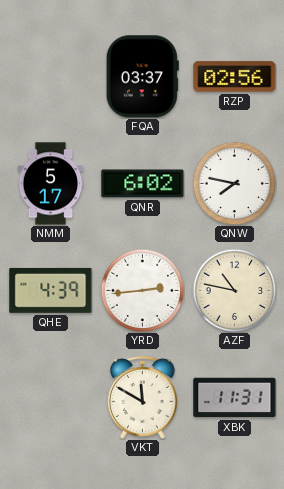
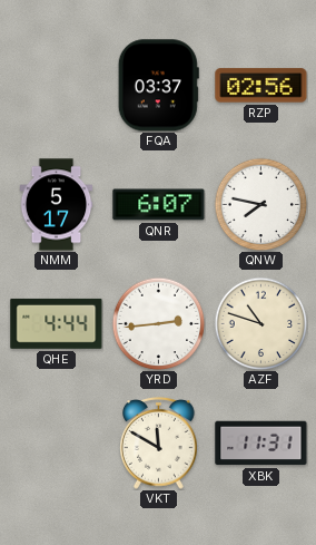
QNR: 6:02 -> 6:07
QHE: 4:39 -> 4:44
AZF: 10:47 -> 10:48
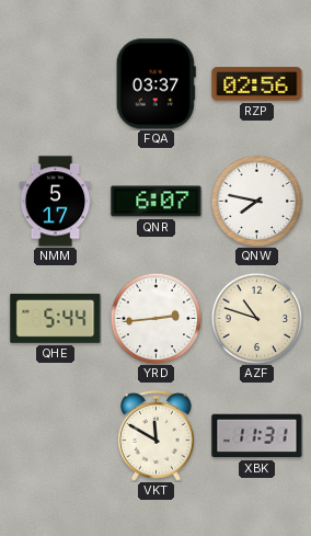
QHE: 4:44 -> 5:44
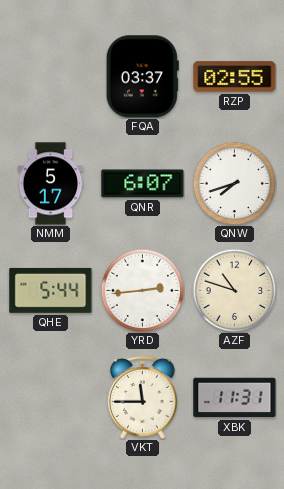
RZP: 02:56 -> 02:55
QNW: 7:47 -> 7:42
VKT: 11:50 -> 11:45
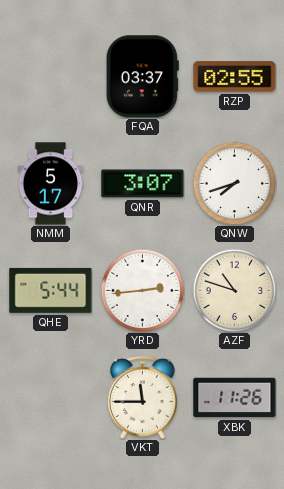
QNR: 6:07 -> 3:07
XBK: 11:31 -> 11:26
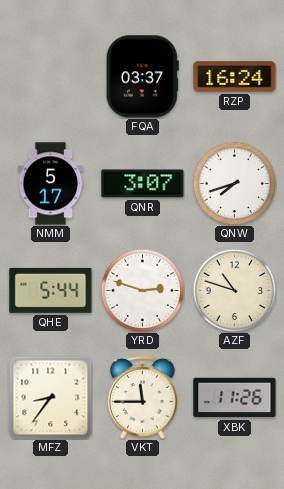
RZP: 02:55 -> 16:24
YRD: 2:44 -> 2:48
MFZ: none -> 8:36
